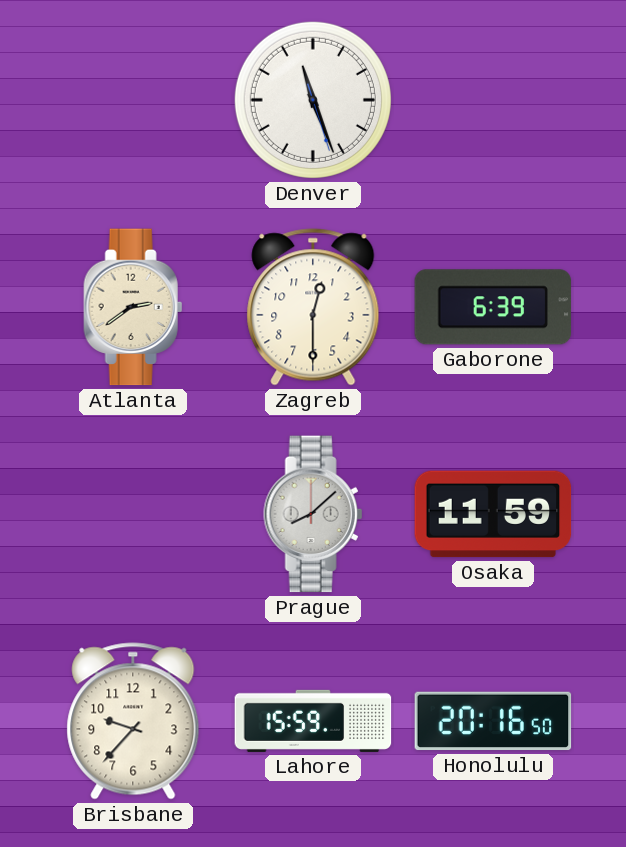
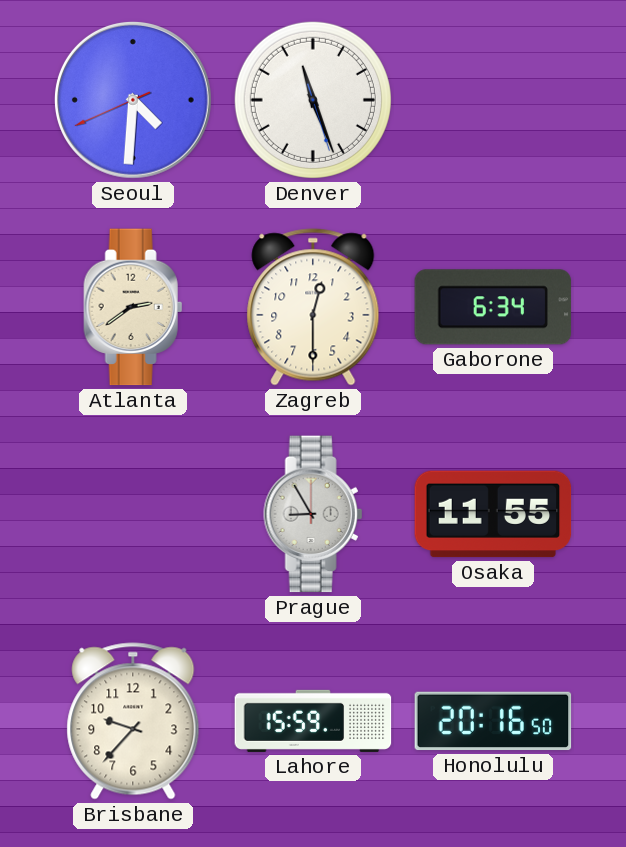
Seoul: none -> 4:30
Gaborone: 6:39 -> 6:34
Prague: 8:08 -> 8:55
Osaka: 11:59 -> 11:55
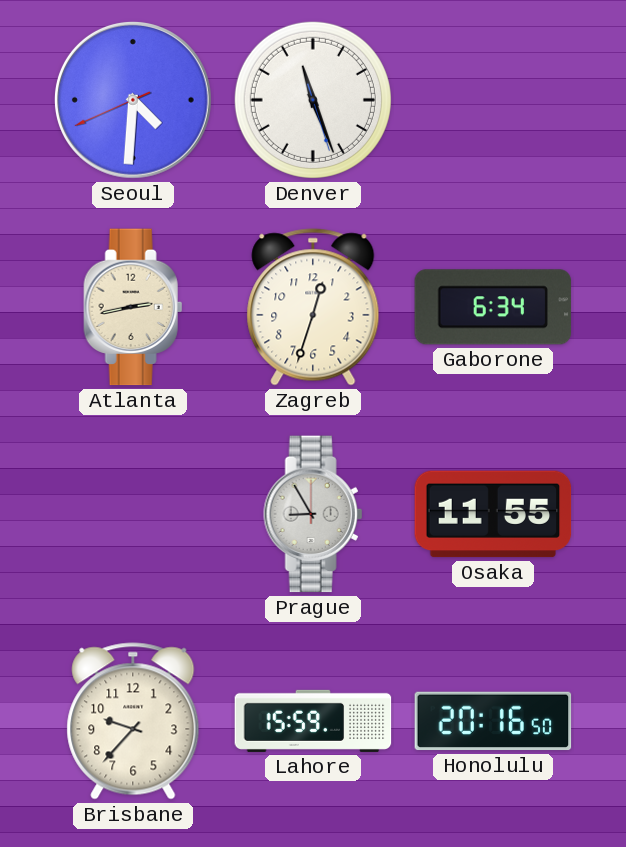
Atlanta: 2:39 -> 2:43
Zagreb: 12:30 -> 12:33
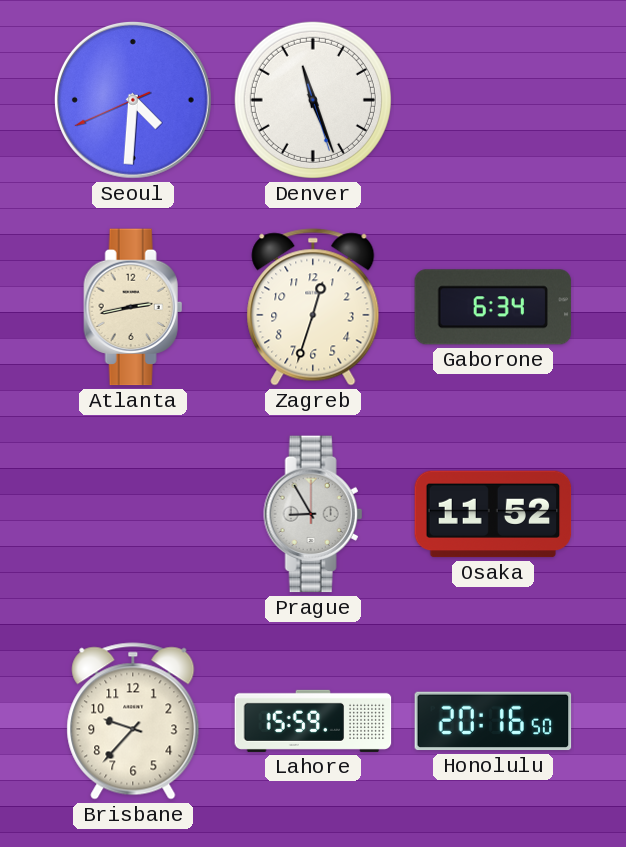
Osaka: 11:55 -> 11:52
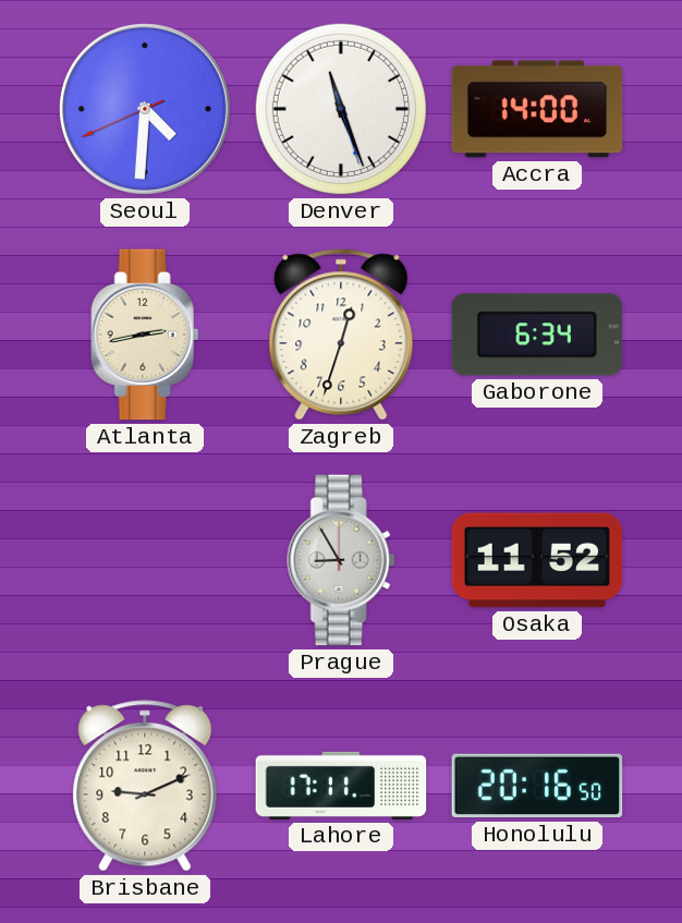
Accra: none -> 14:00
Brisbane: 9:37 -> 9:11
Lahore: 15:59 -> 17:11
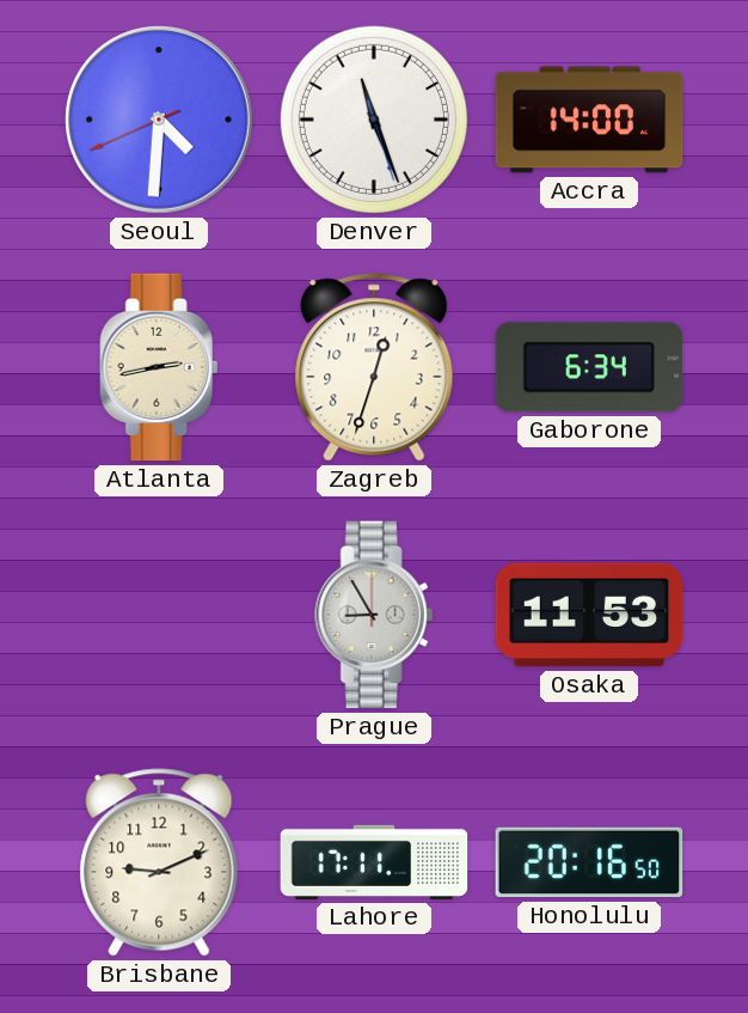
Osaka: 11:52 -> 11:53
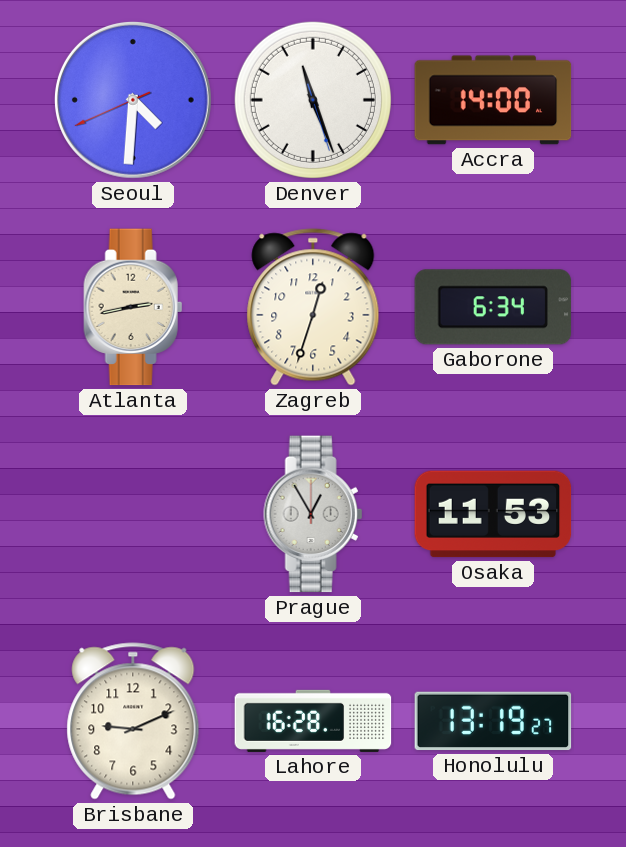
Prague: 8:55 -> 12:55
Lahore: 17:11 -> 16:28
Honolulu: 20:16 -> 13:19
